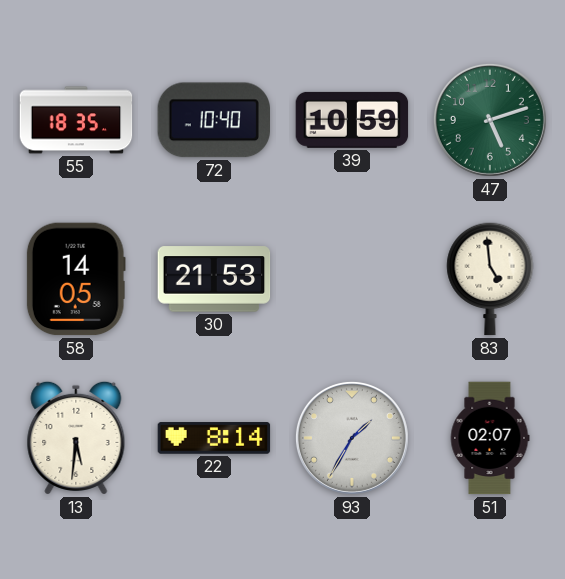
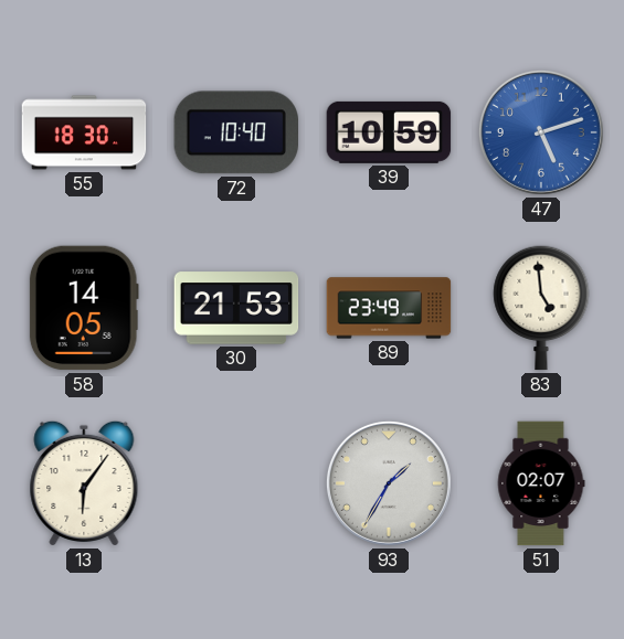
55: 18:35 -> 18:30
47 dial: green -> blue
89: none -> 23:49
13: 5:31 -> 6:06
22: 8:14 -> none
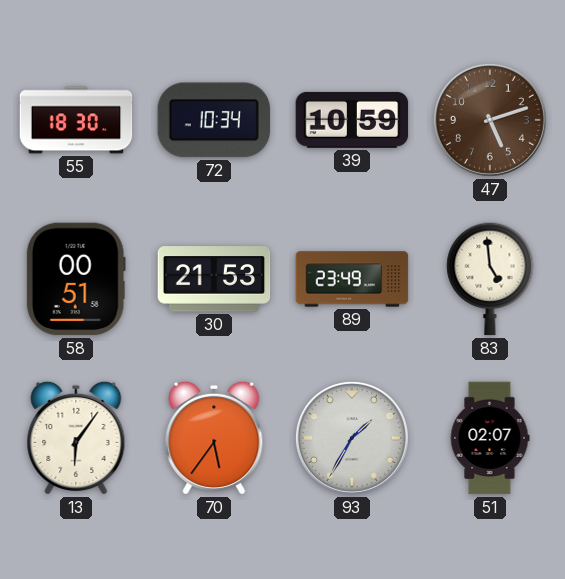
72: 10:40 -> 10:34
47 dial: blue -> brown
58: 14:05 -> 00:51
70: none -> 5:36
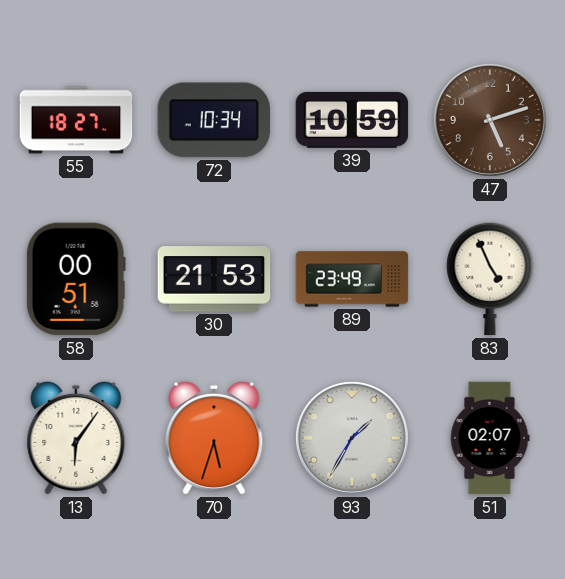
55: 18:30 -> 18:27
83: 4:59 -> 4:56
70: 5:36 -> 5:33
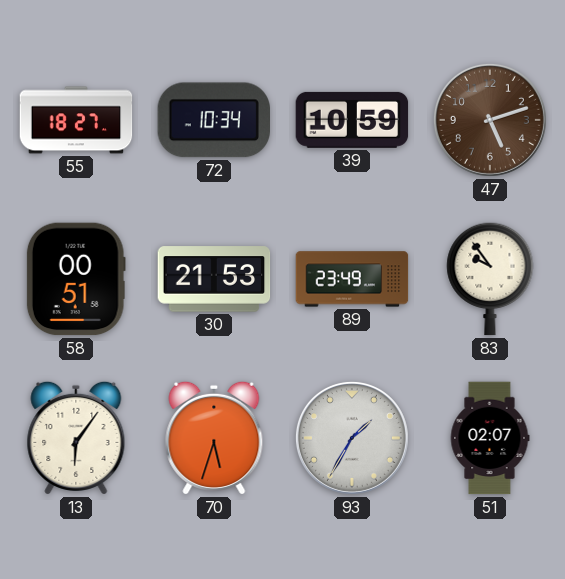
83: 4:56 -> 9:54
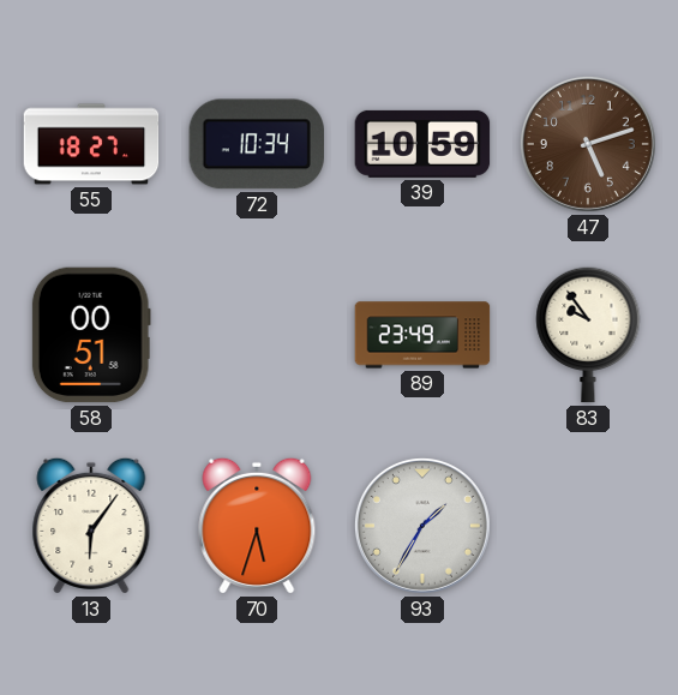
30: 21:53 -> none
51: 02:07 -> none
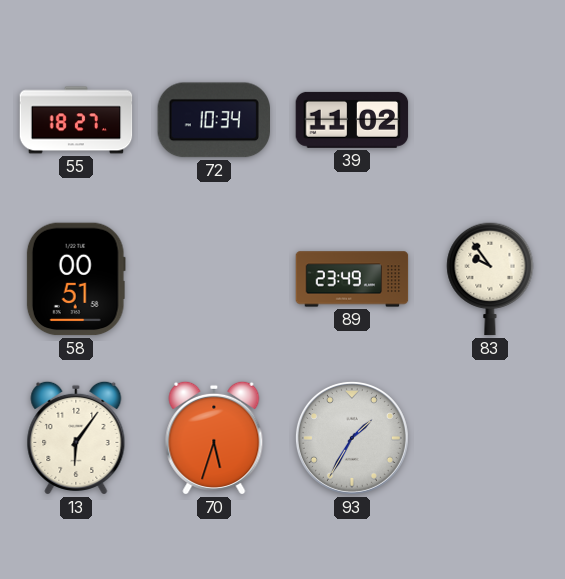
39: 10:59 -> 11:02
47: 5:12 -> none
